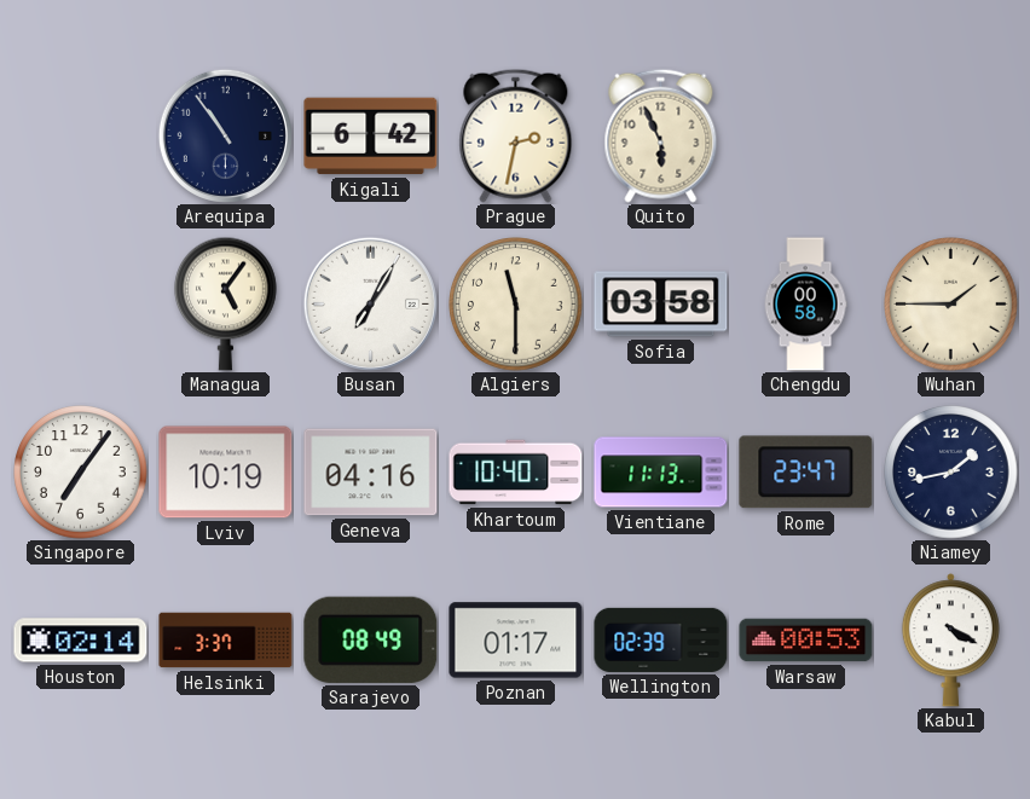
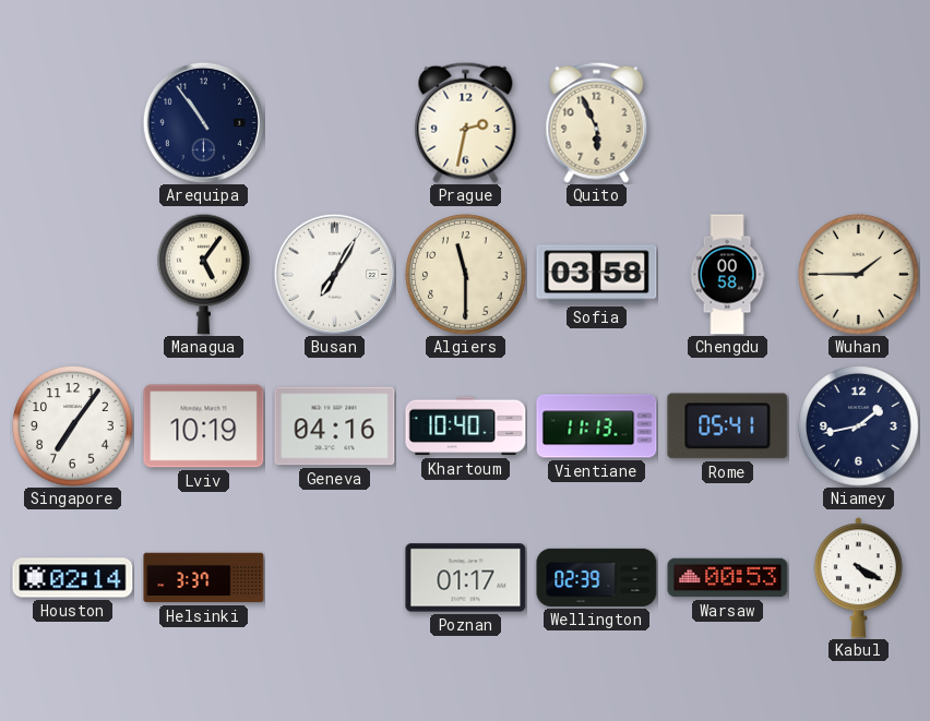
Kigali: 6:42 -> none
Rome: 23:47 -> 05:41
Sarajevo: 08:49 -> none
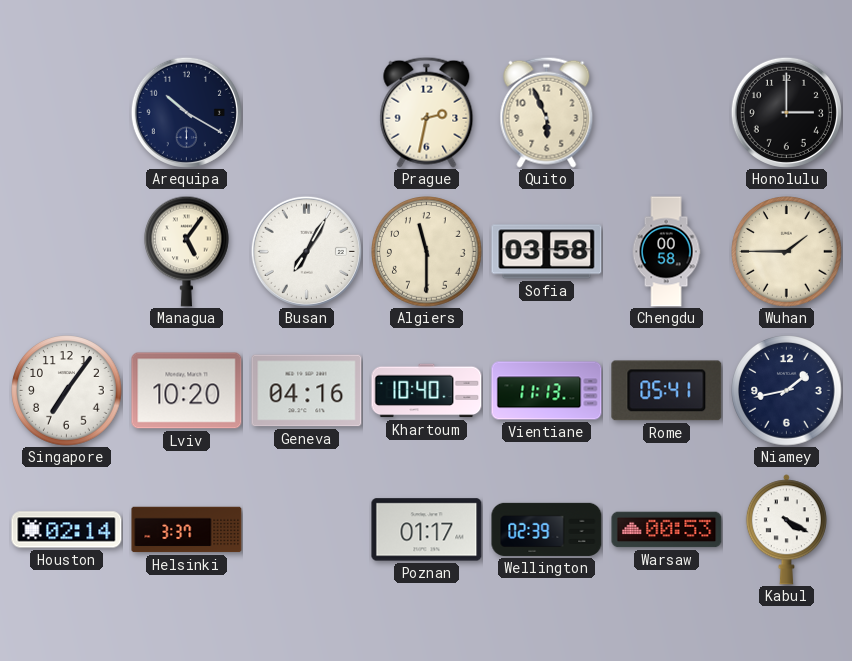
Arequipa: 10:54 -> 10:20
Honolulu: none -> 3:00
Lviv: 10:19 -> 10:20
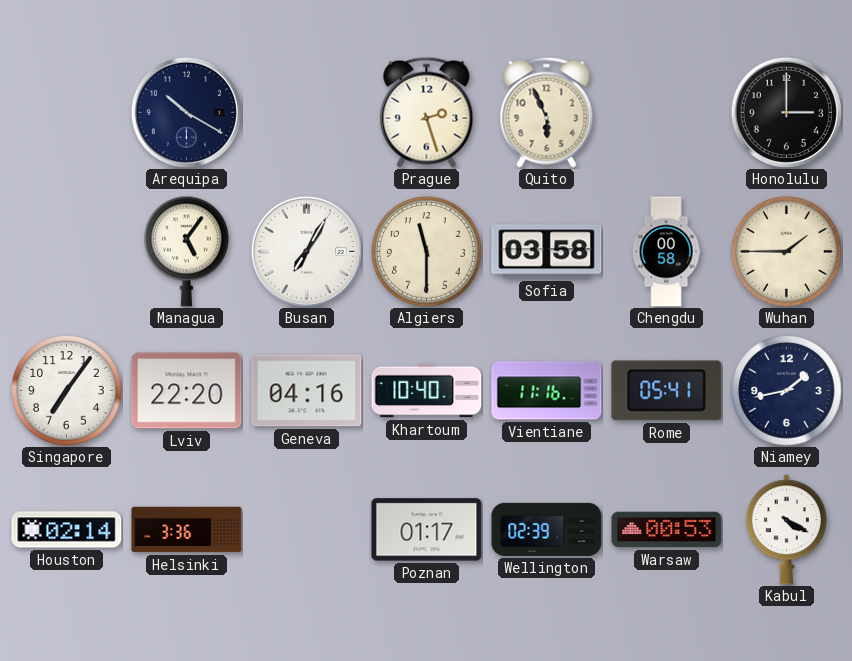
Prague: 2:32 -> 2:27
Lviv: 10:20 -> 22:20
Vientiane: 11:13 -> 11:16
Helsinki: 3:37 -> 3:36
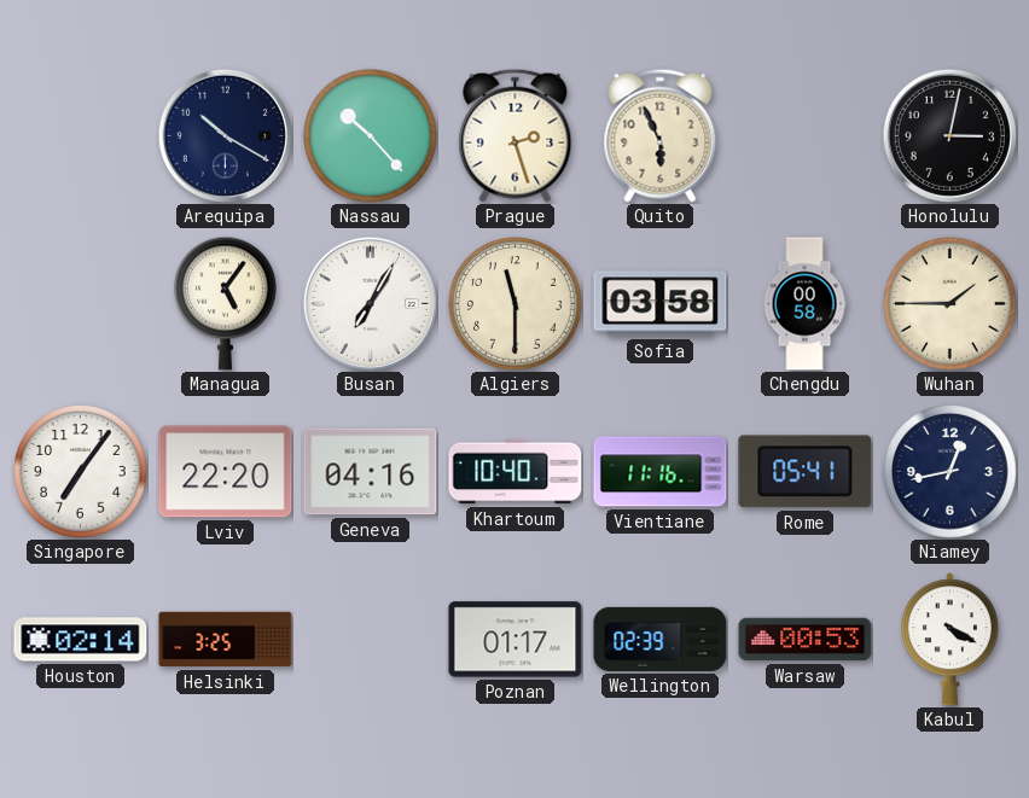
Nassau: none -> 10:23
Honolulu: 3:00 -> 3:02
Niamey: 1:43 -> 12:43
Helsinki: 3:36 -> 3:25
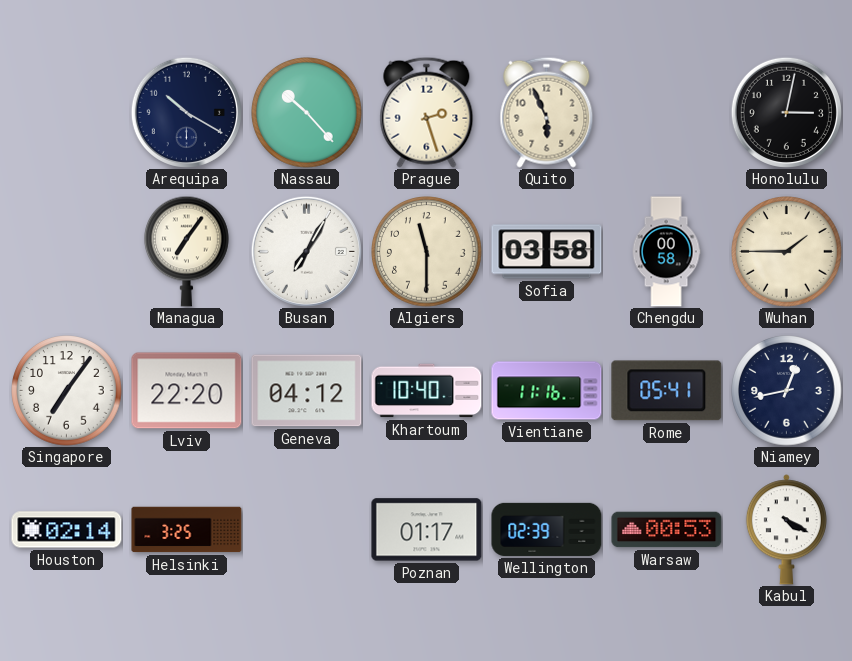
Managua: 5:06 -> 7:06
Geneva: 04:16 -> 04:12
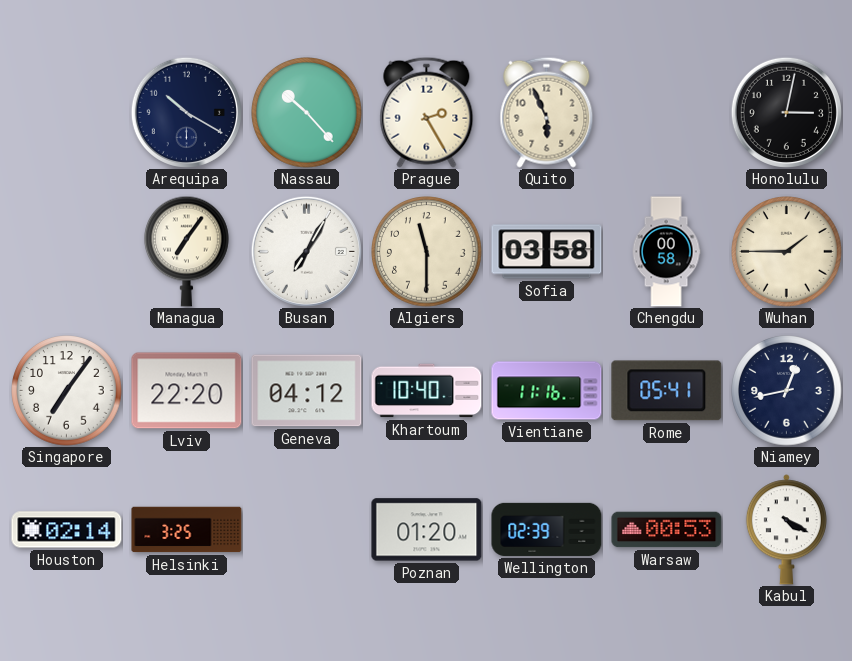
Prague: 2:27 -> 2:25
Poznan: 01:17 -> 01:20
